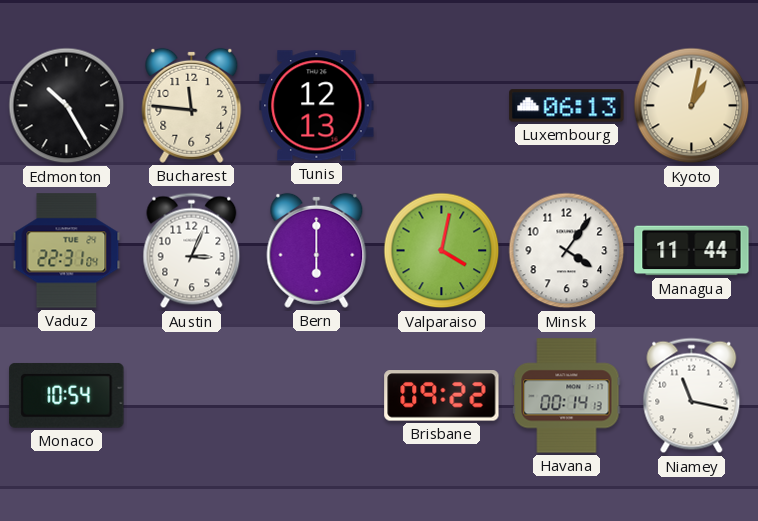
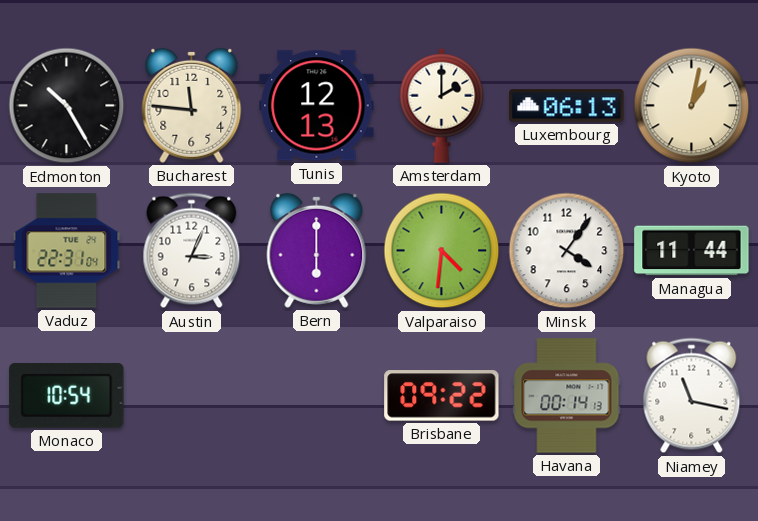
Amsterdam: none -> 2:00
Valparaiso: 4:02 -> 4:31
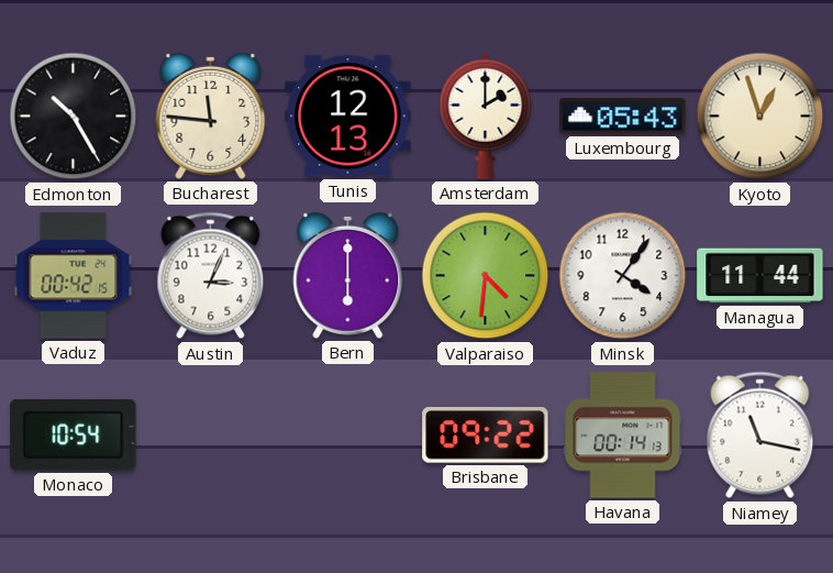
Luxembourg: 06:13 -> 05:43
Kyoto: 1:02 -> 12:57
Vaduz: 22:31 -> 00:42
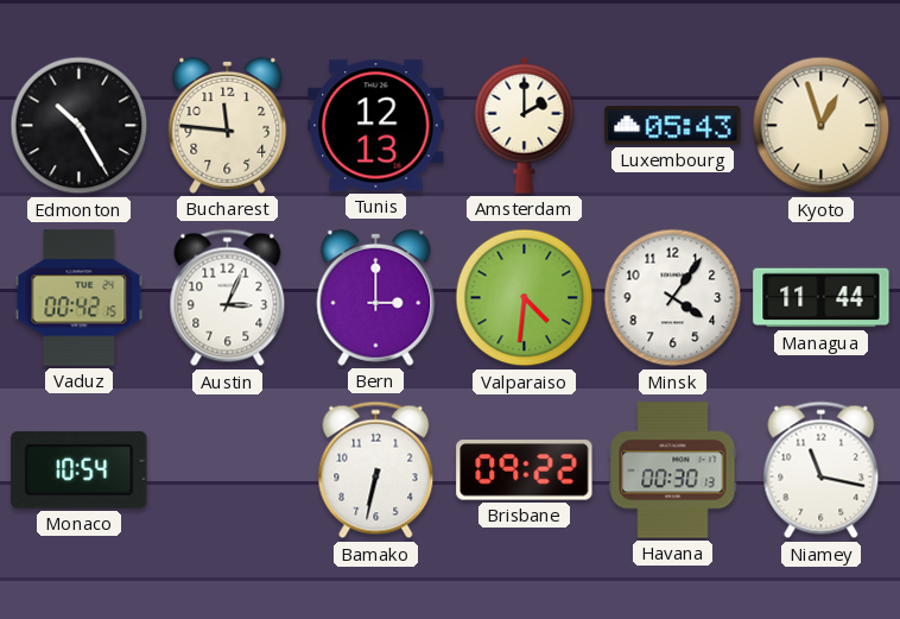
Bern: 6:00 -> 3:00
Bamako: none -> 6:32
Havana: 00:14 -> 00:30
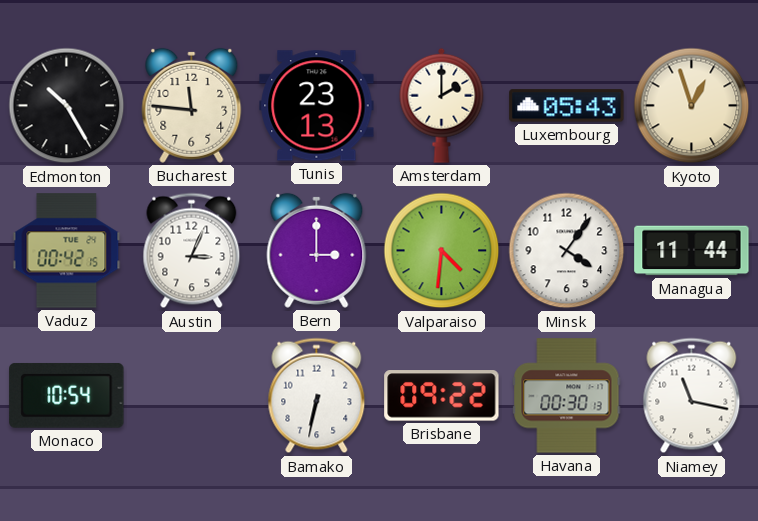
Tunis: 12:13 -> 23:13
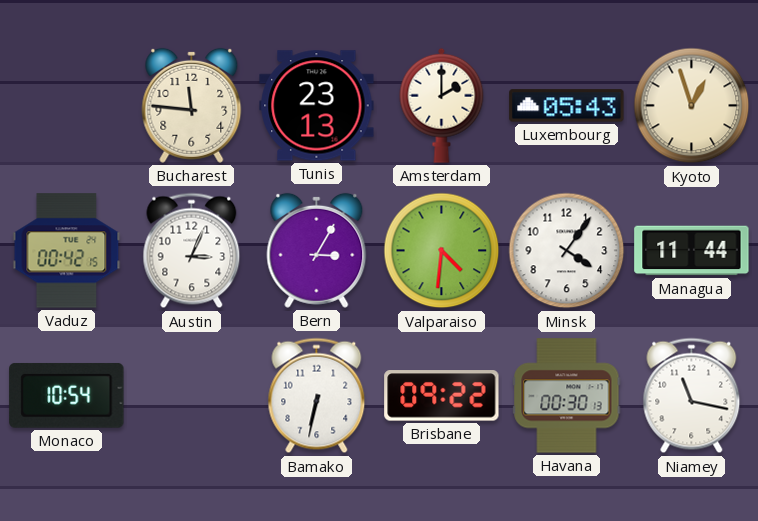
Edmonton: 10:25 -> none
Bern: 3:00 -> 3:05
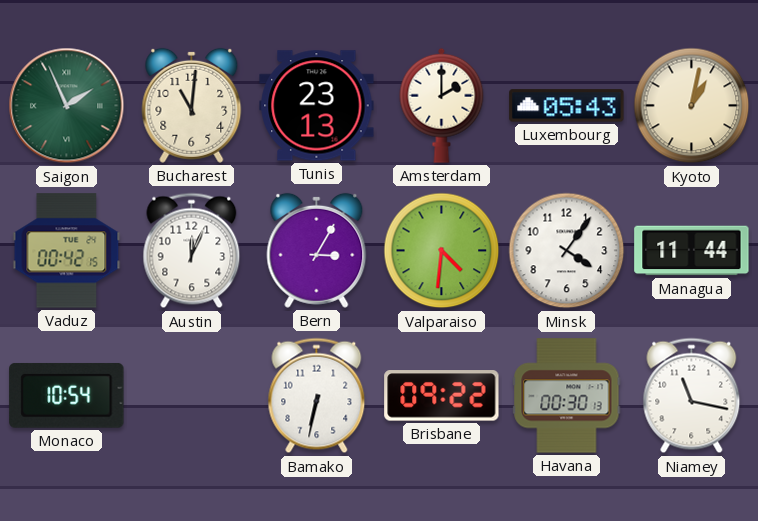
Saigon: none -> 1:56
Bucharest: 11:46 -> 11:01
Kyoto: 12:57 -> 1:02
Austin: 3:04 -> 12:04
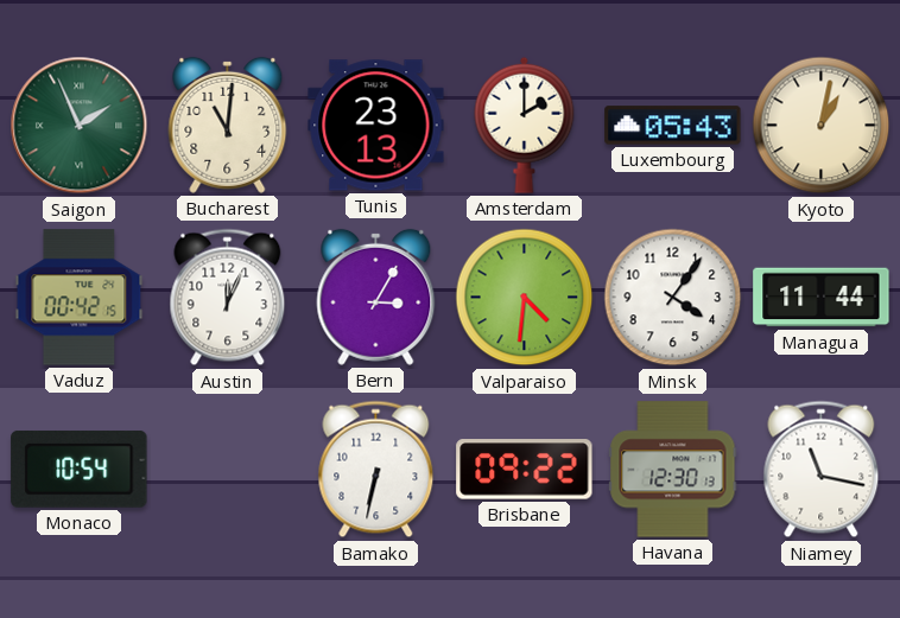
Havana: 00:30 -> 12:30
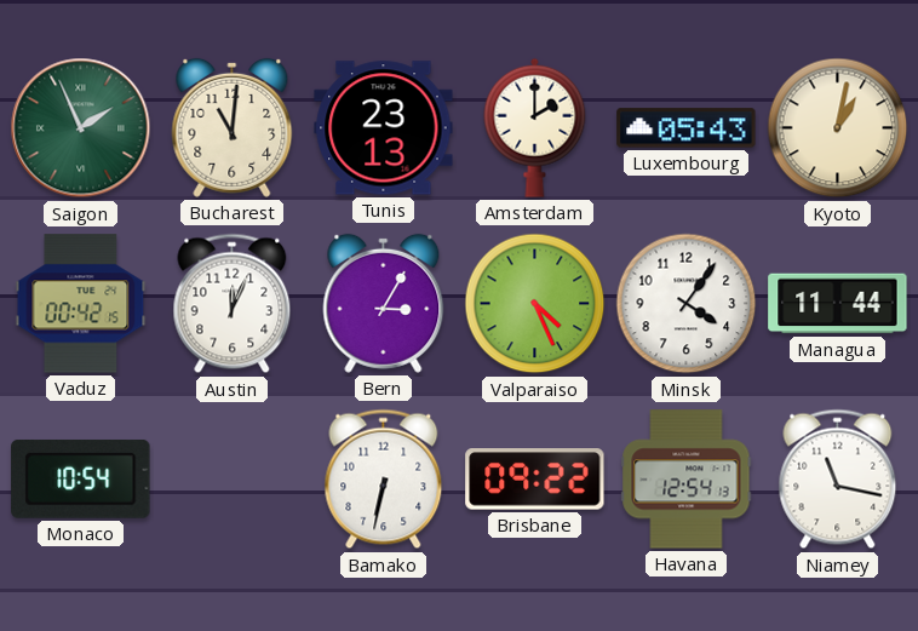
Valparaiso: 4:31 -> 4:26
Havana: 12:30 -> 12:54
